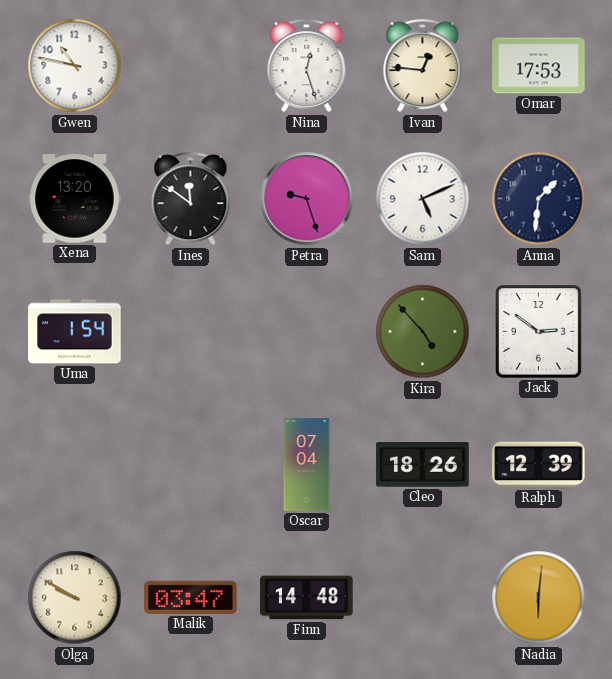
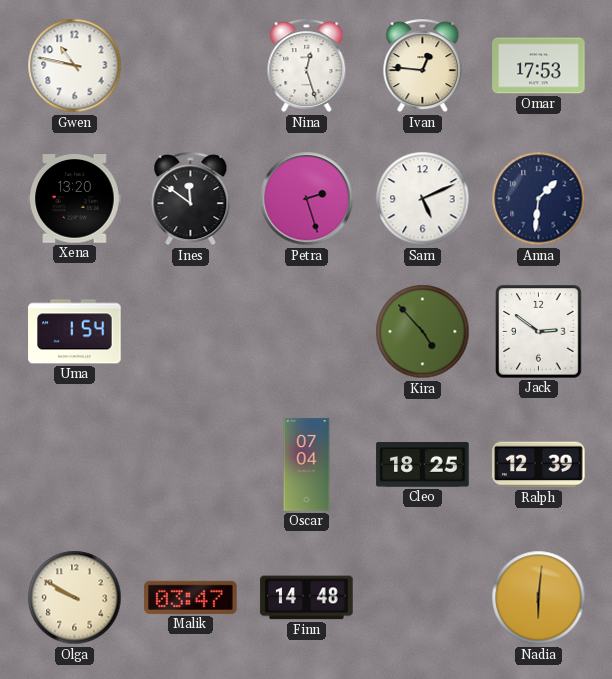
Petra: 9:27 -> 2:27
Cleo: 18:26 -> 18:25
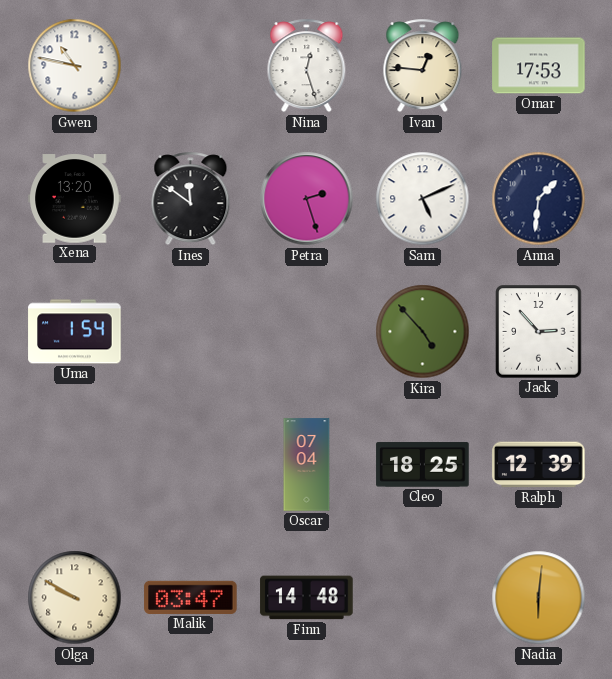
Jack: 2:51 -> 2:53
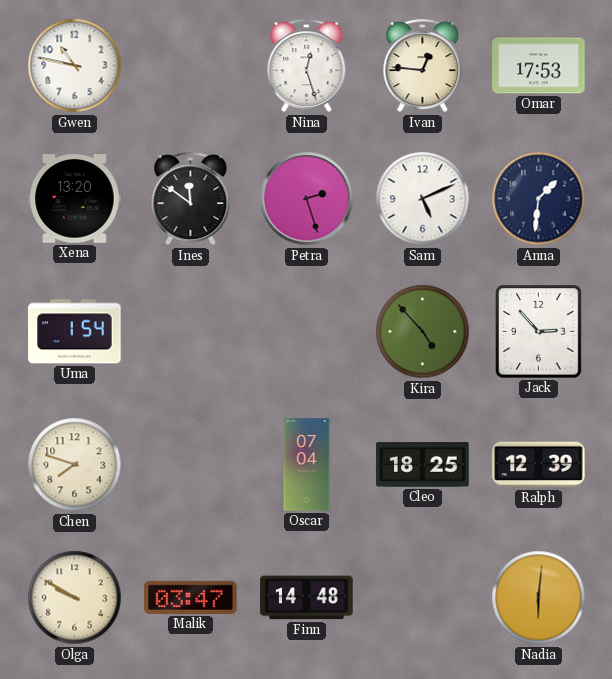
Chen: none -> 7:48
